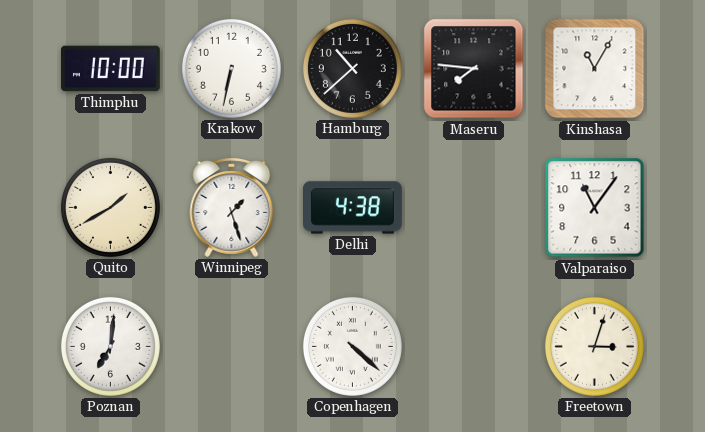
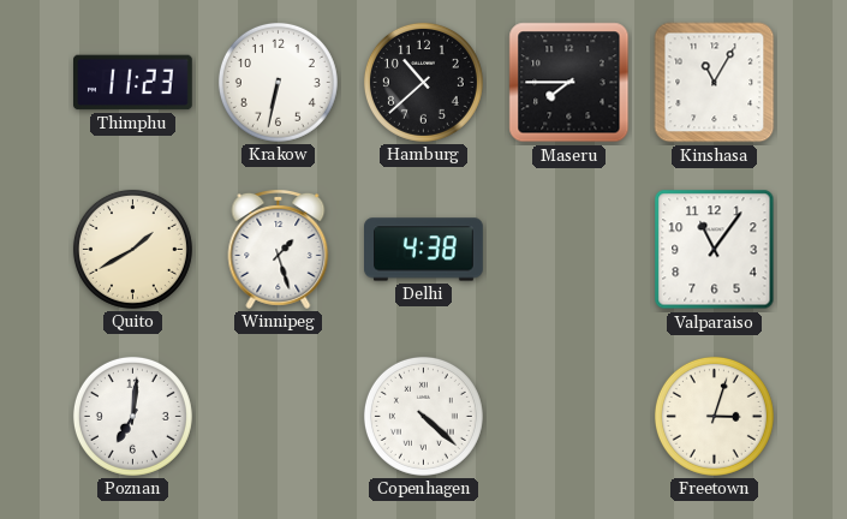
Thimphu: 10:00 -> 11:23
Maseru: 7:46 -> 7:45
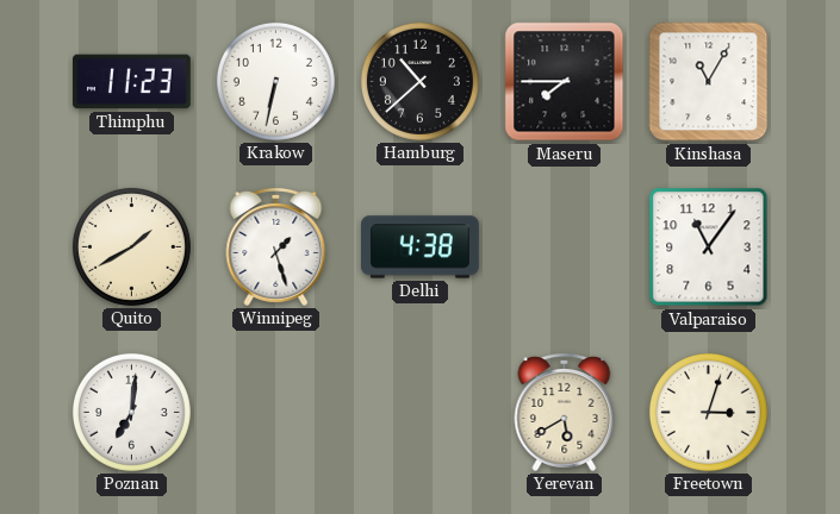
Copenhagen: 4:22 -> none
Yerevan: none -> 5:40
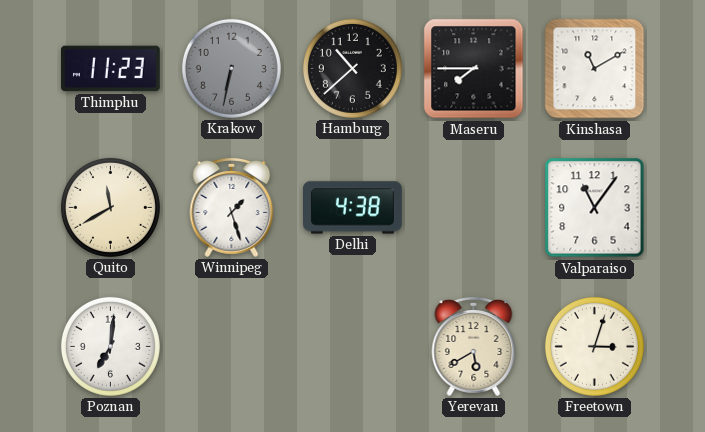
Krakow dial: white -> grey
Kinshasa: 11:05 -> 11:10
Quito: 1:40 -> 11:40
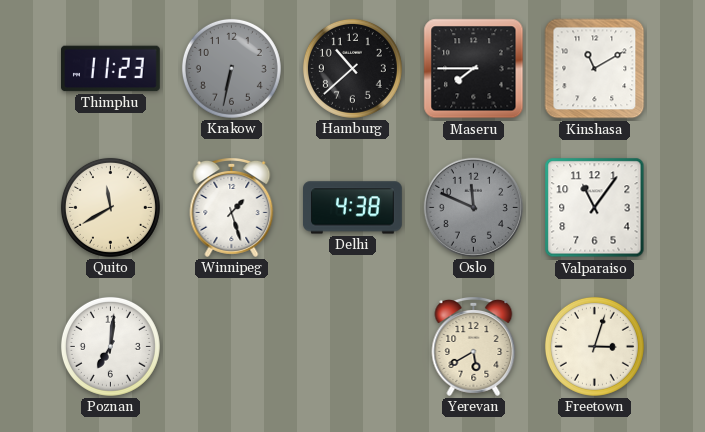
Oslo: none -> 11:49
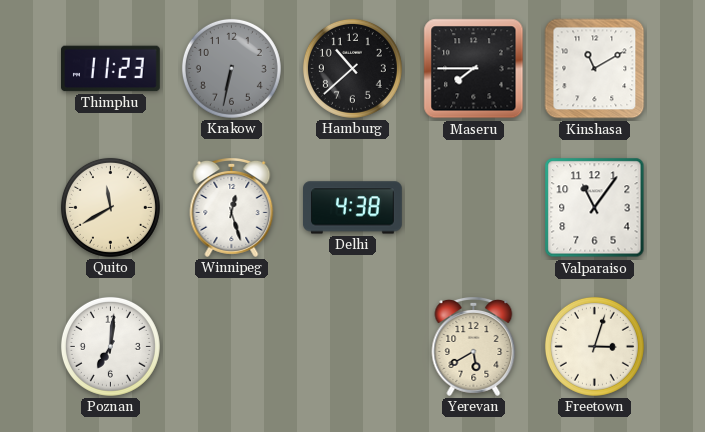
Winnipeg: 1:27 -> 12:27
Oslo: 11:49 -> none
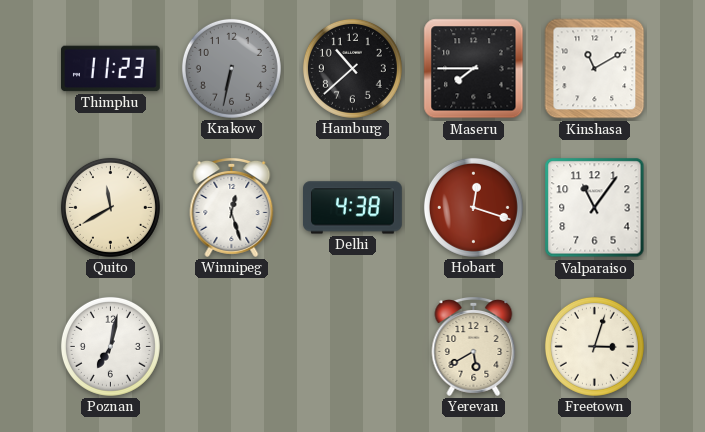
Hobart: none -> 12:18
Poznan: 7:01 -> 7:02
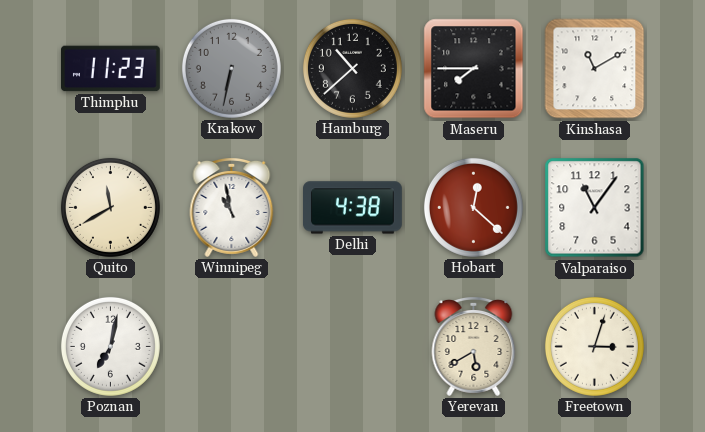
Winnipeg: 12:27 -> 10:58
Hobart: 12:18 -> 12:22
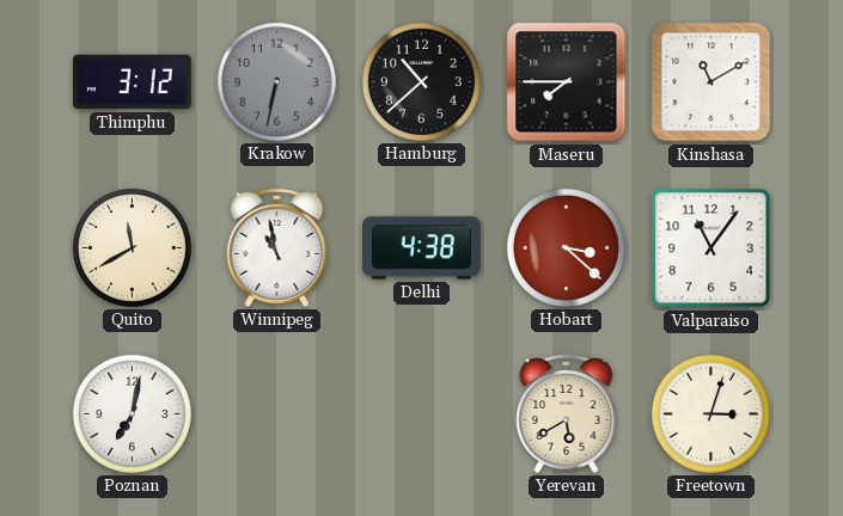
Thimphu: 11:23 -> 3:12
Hobart: 12:22 -> 3:22
